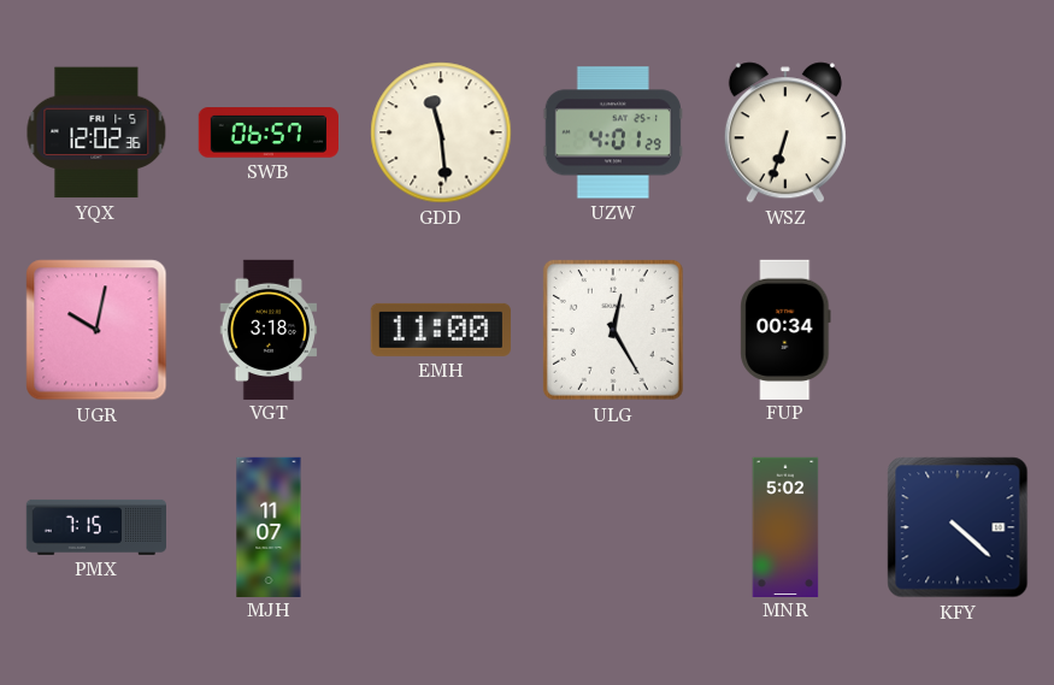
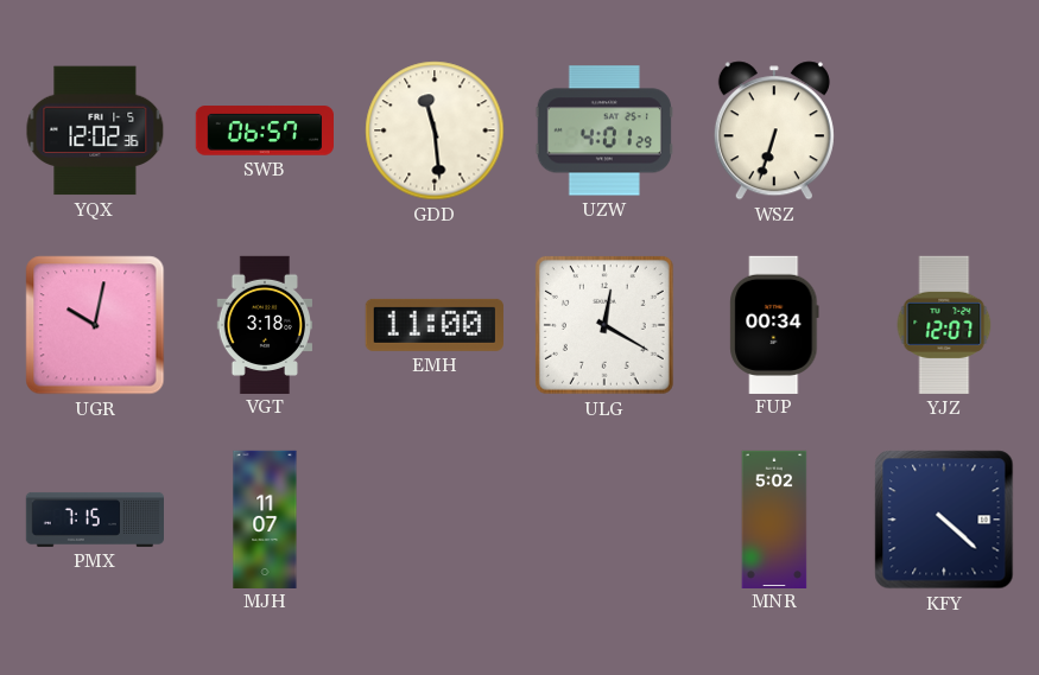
ULG: 12:25 -> 12:20
YJZ: none -> 12:07
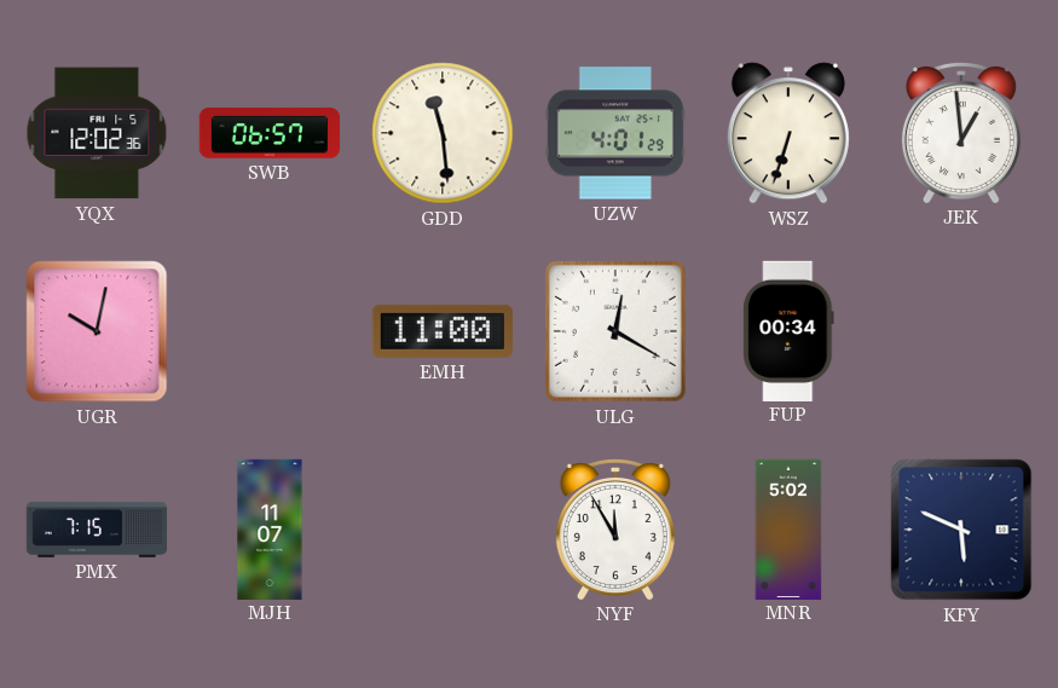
JEK: none -> 12:59
VGT: 3:18 -> none
YJZ: 12:07 -> none
NYF: none -> 11:55
KFY: 4:22 -> 5:49
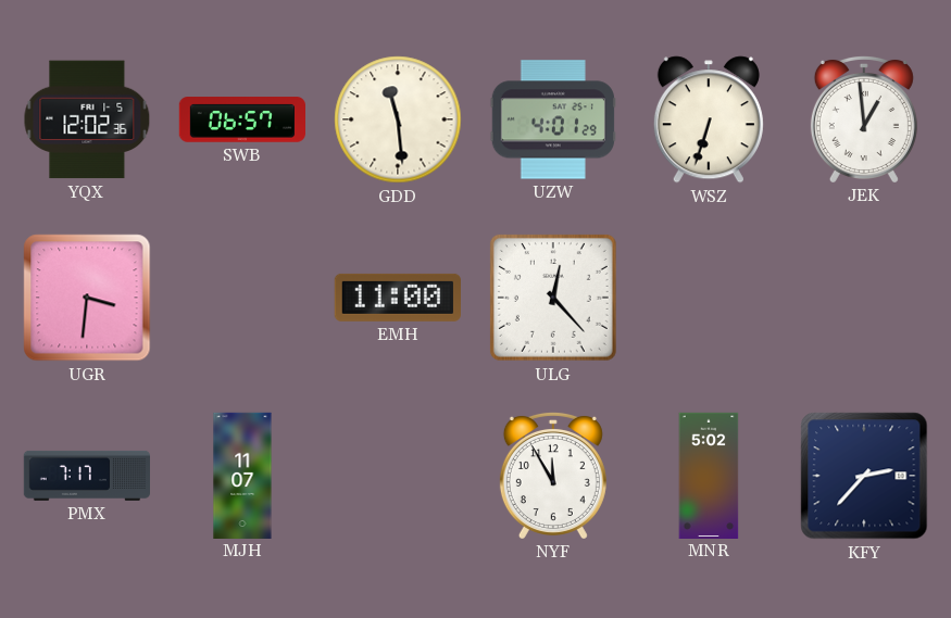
UGR: 10:02 -> 3:31
ULG: 12:20 -> 12:23
FUP: 00:34 -> none
PMX: 7:15 -> 7:17
KFY: 5:49 -> 2:37
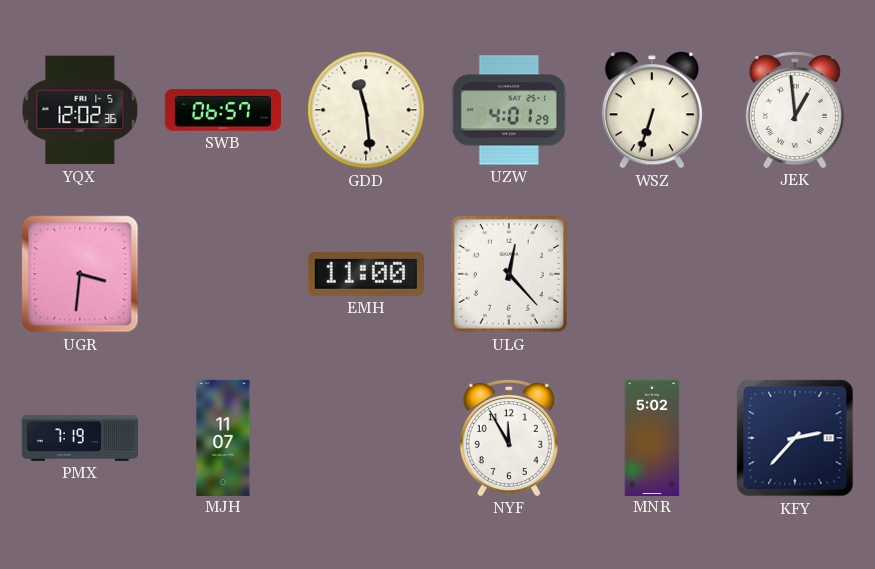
PMX: 7:17 -> 7:19
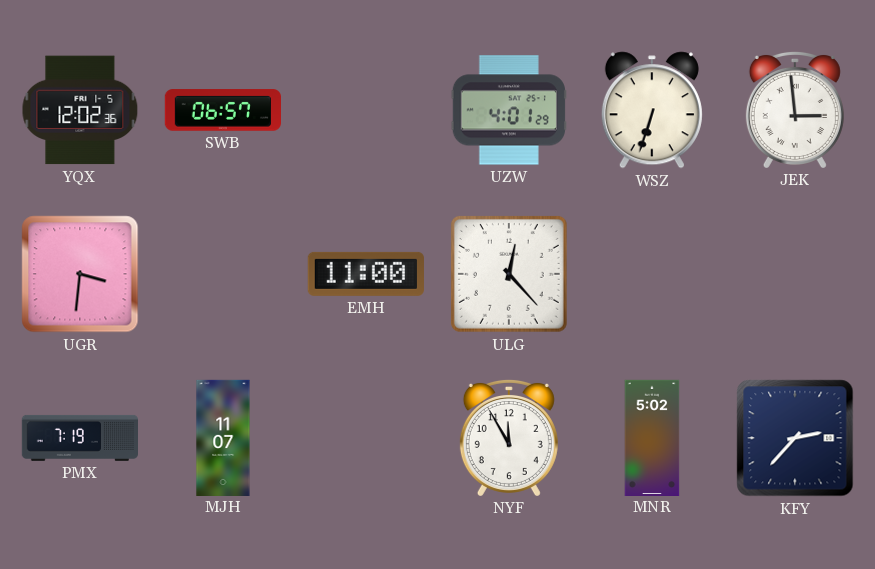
GDD: 11:29 -> none
JEK: 12:59 -> 2:59
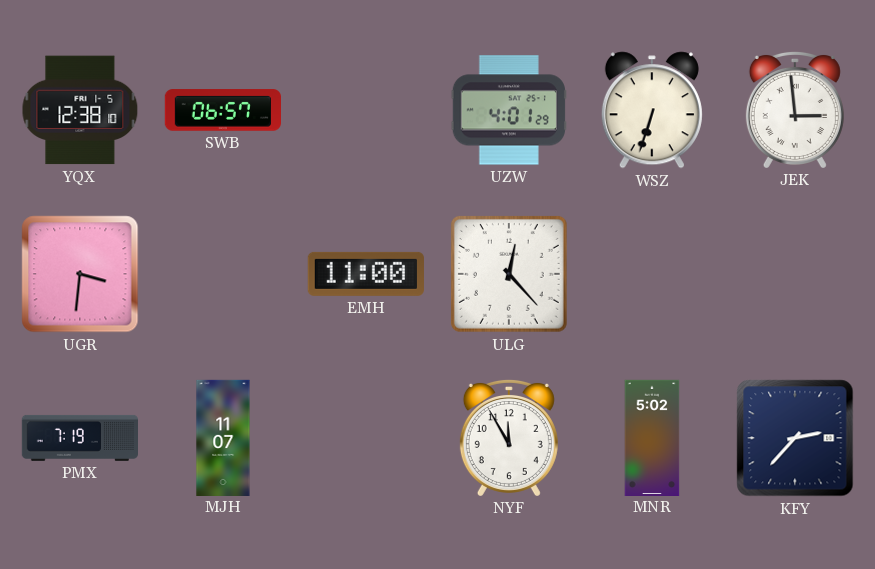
YQX: 12:02 -> 12:38
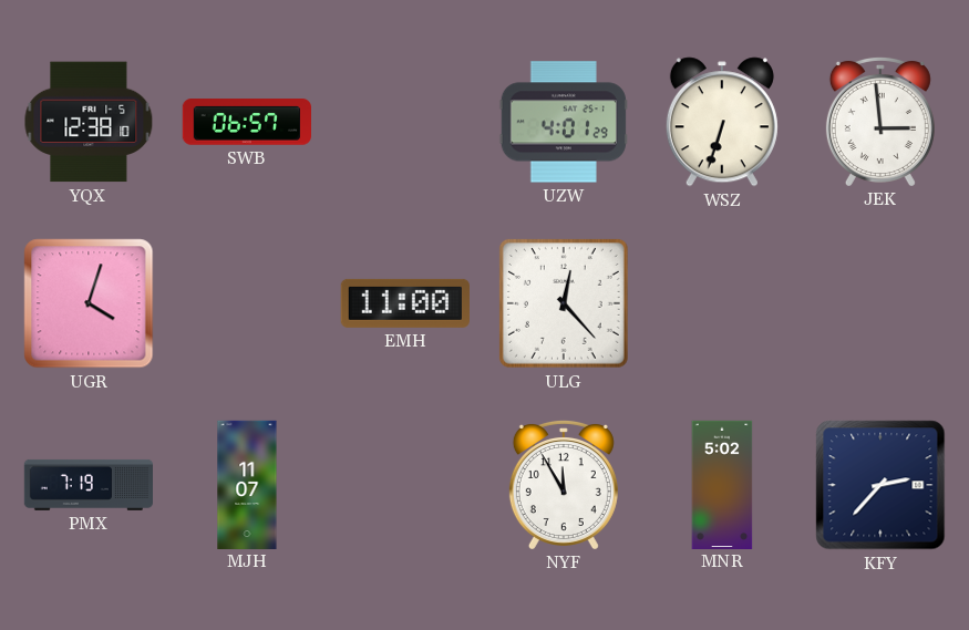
UGR: 3:31 -> 4:03
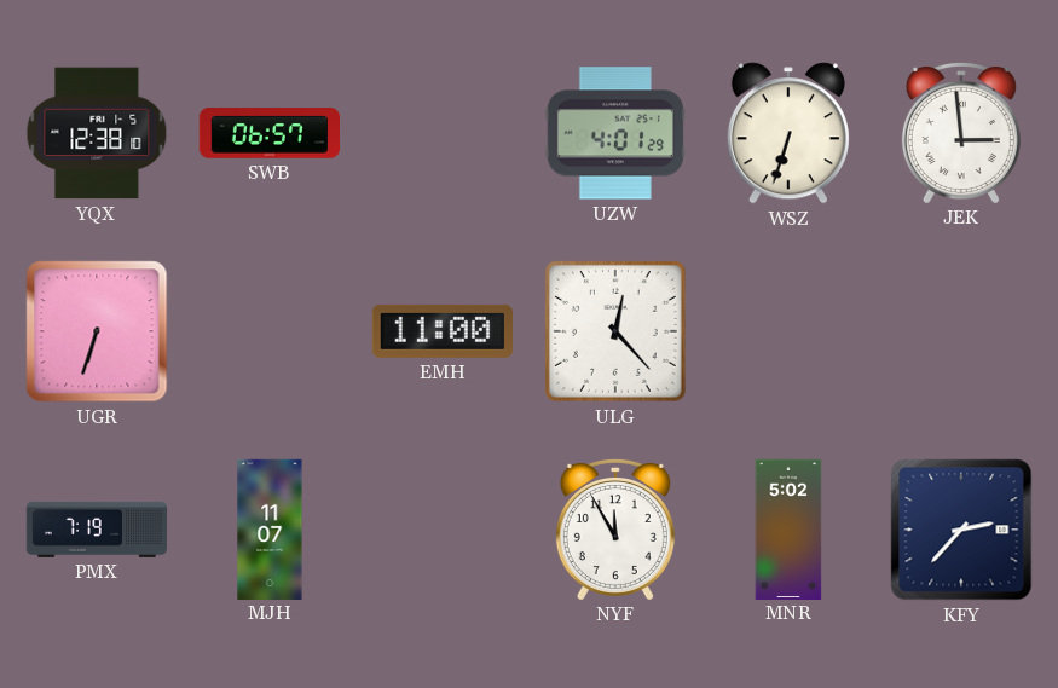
UGR: 4:03 -> 6:33
